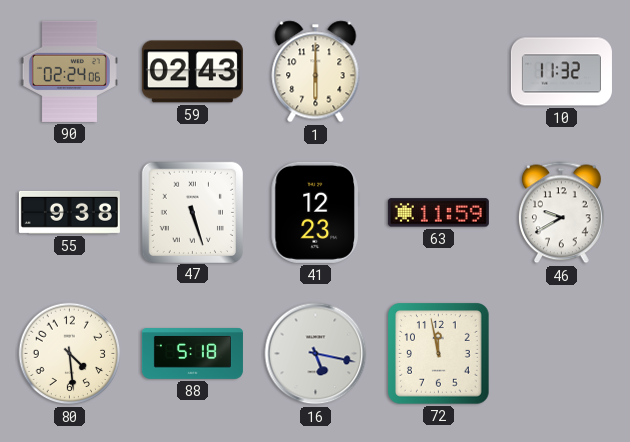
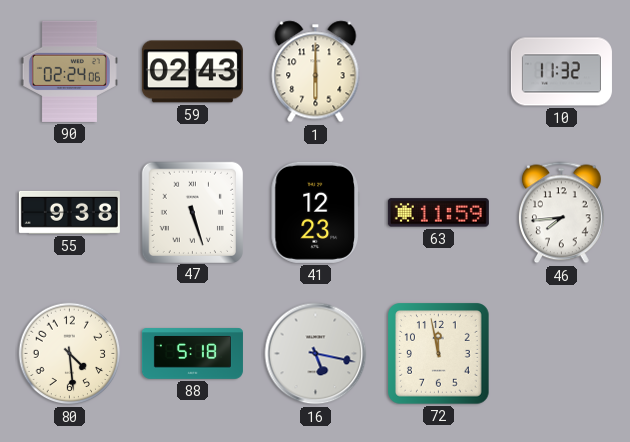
46: 9:40 -> 7:44
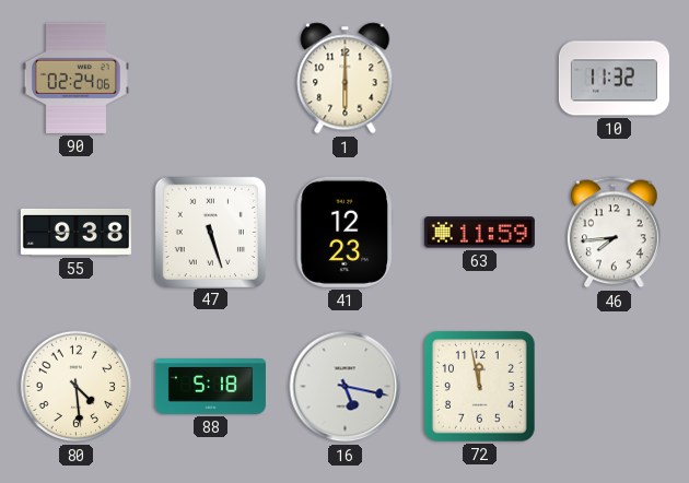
59: 02:43 -> none
